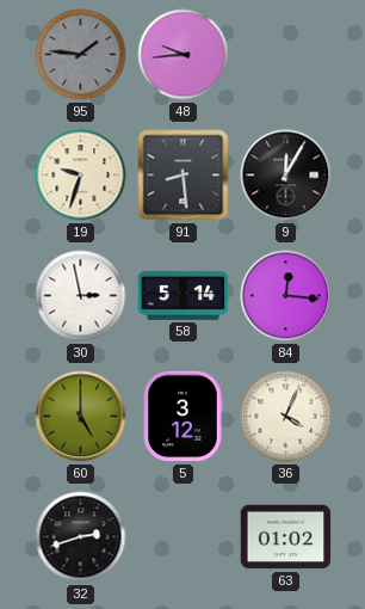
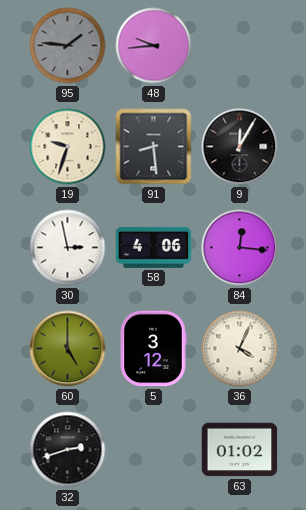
58: 5:14 -> 4:06
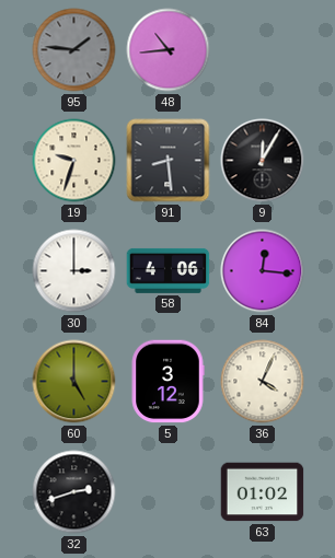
48: 9:44 -> 10:44
30: 2:58 -> 3:00
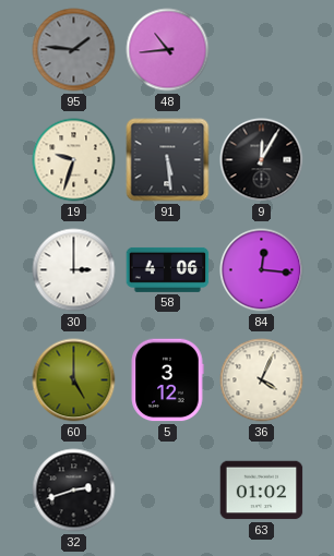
91: 8:29 -> 5:29
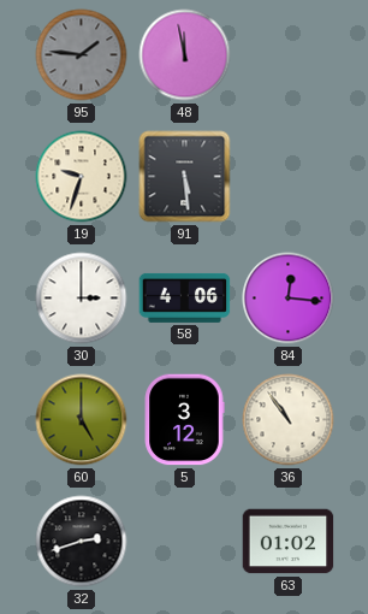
48: 10:44 -> 11:58
9: 12:05 -> none
36: 4:04 -> 10:54
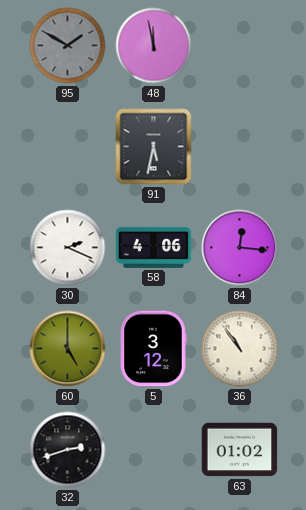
95: 1:46 -> 1:50
19: 9:33 -> none
91: 5:29 -> 5:32
30: 3:00 -> 2:19
